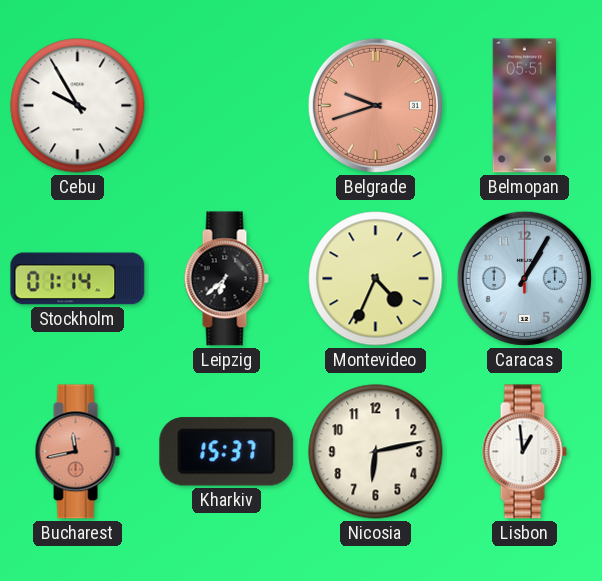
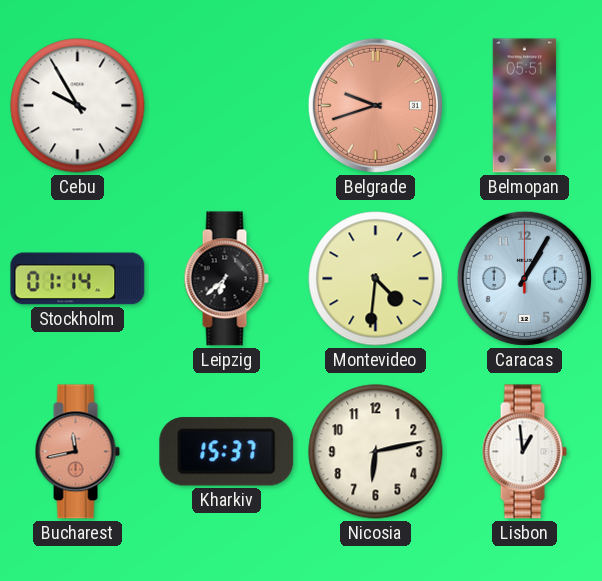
Montevideo: 4:34 -> 4:31
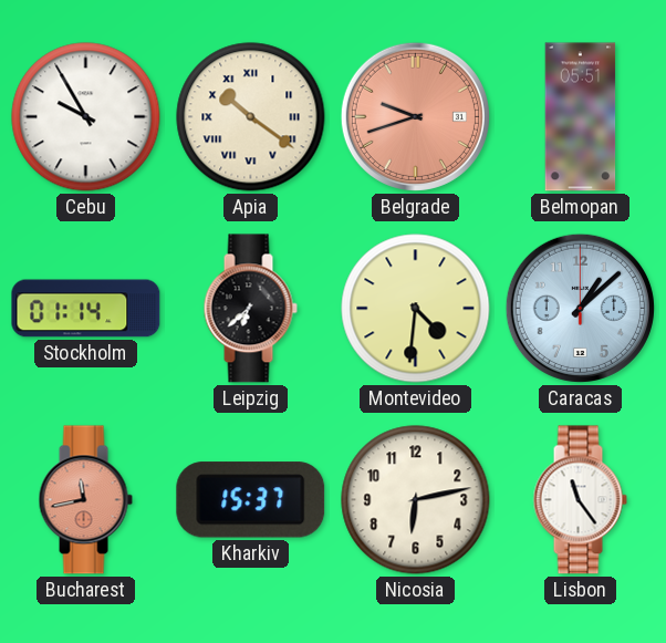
Apia: none -> 10:21
Caracas: 1:05 -> 1:08
Lisbon: 12:59 -> 11:24
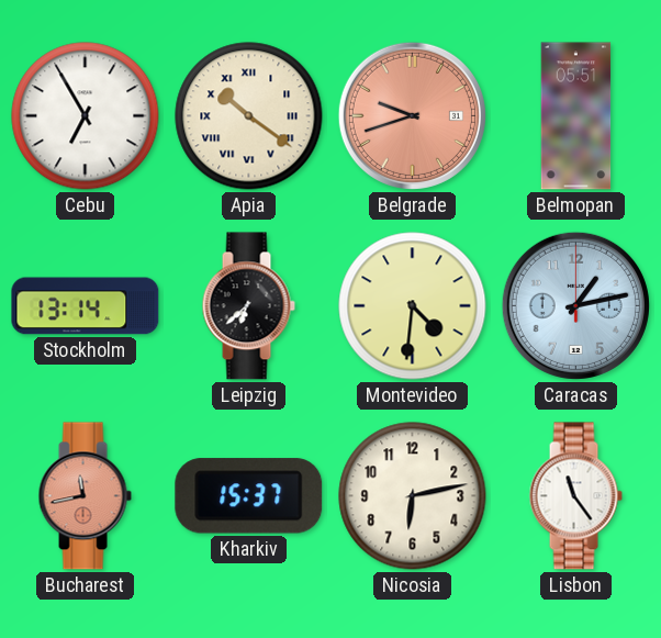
Cebu: 9:55 -> 6:55
Stockholm: 01:14 -> 13:14
Caracas: 1:08 -> 1:13
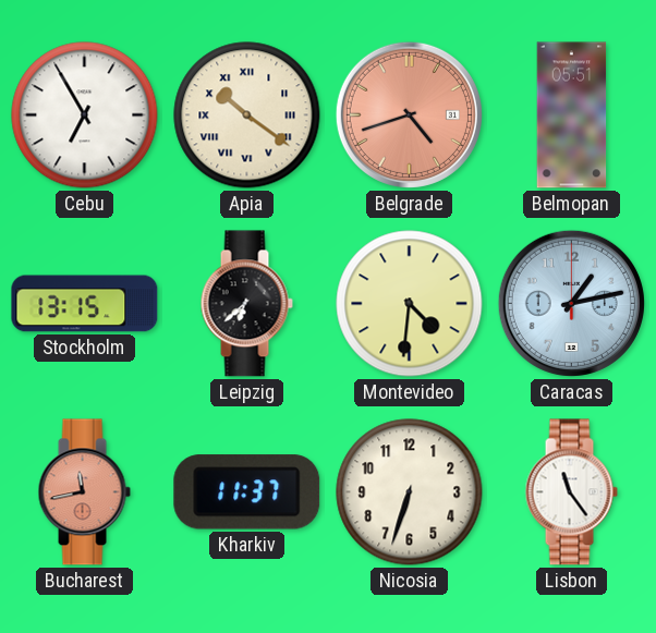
Belgrade: 9:42 -> 4:42
Stockholm: 13:14 -> 13:15
Kharkiv: 15:37 -> 11:37
Nicosia: 6:13 -> 6:33
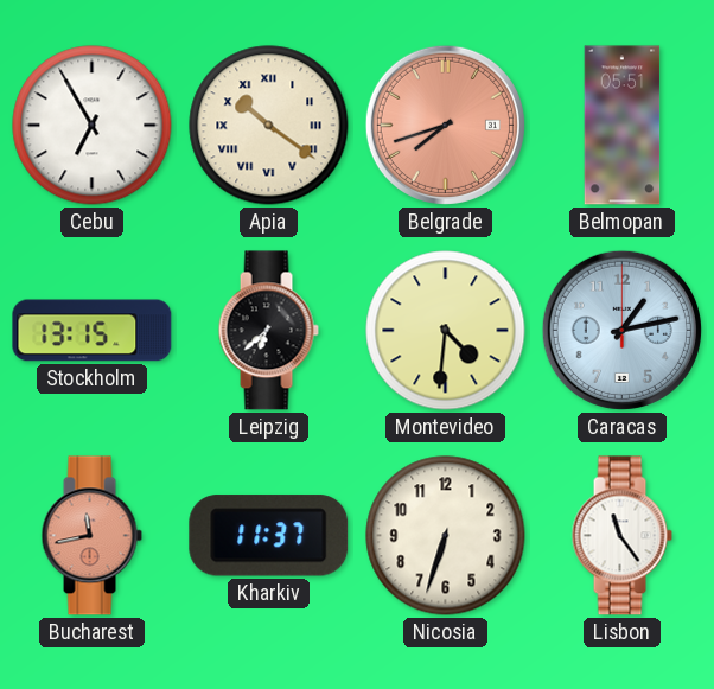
Belgrade: 4:42 -> 7:42
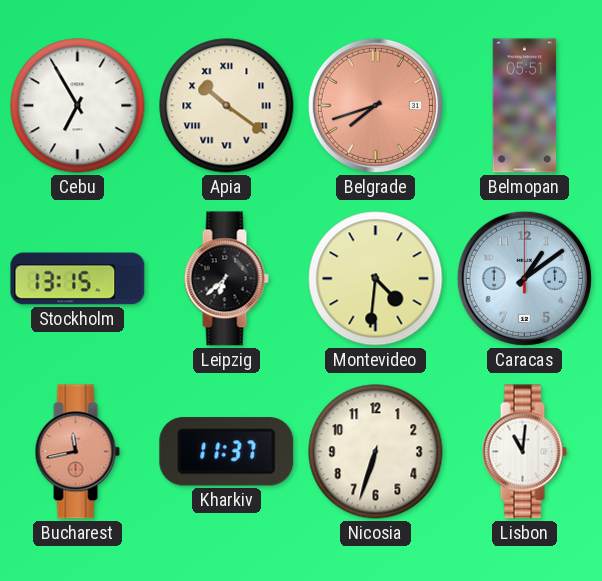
Caracas: 1:13 -> 1:09
Lisbon: 11:24 -> 11:01
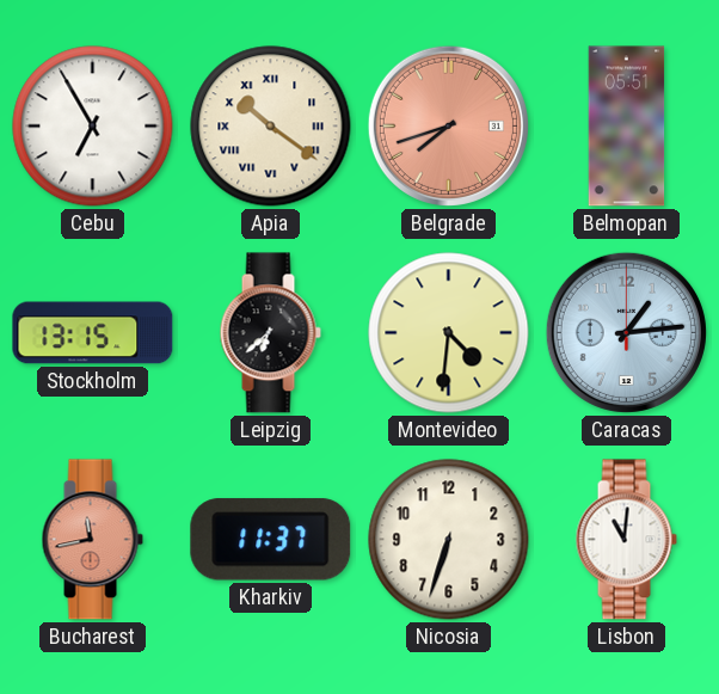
Caracas: 1:09 -> 1:14
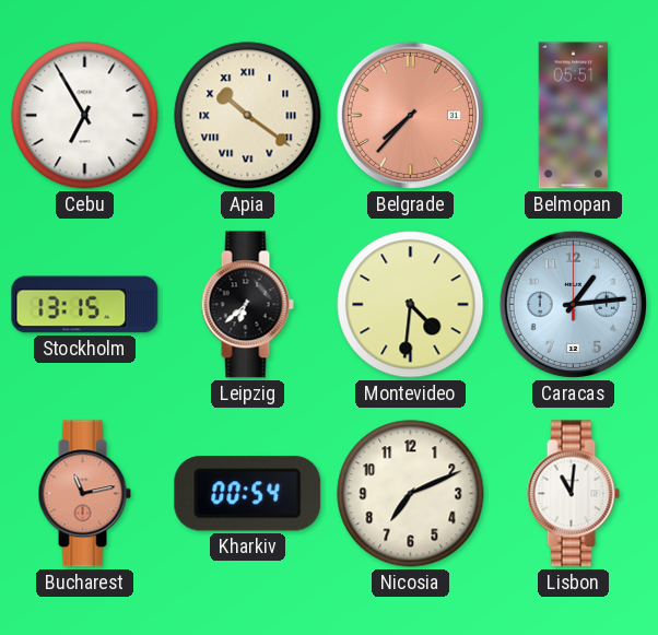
Belgrade: 7:42 -> 7:37
Bucharest: 11:43 -> 11:13
Kharkiv: 11:37 -> 00:54
Nicosia: 6:33 -> 7:11
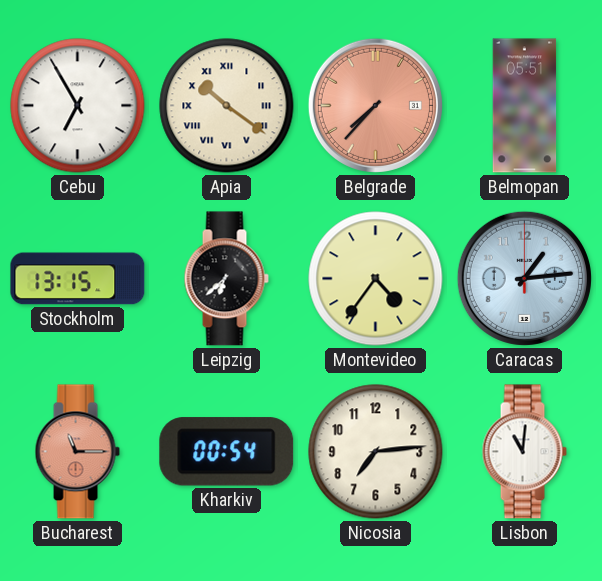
Montevideo: 4:31 -> 4:36
Bucharest: 11:13 -> 11:15
Nicosia: 7:11 -> 7:14
